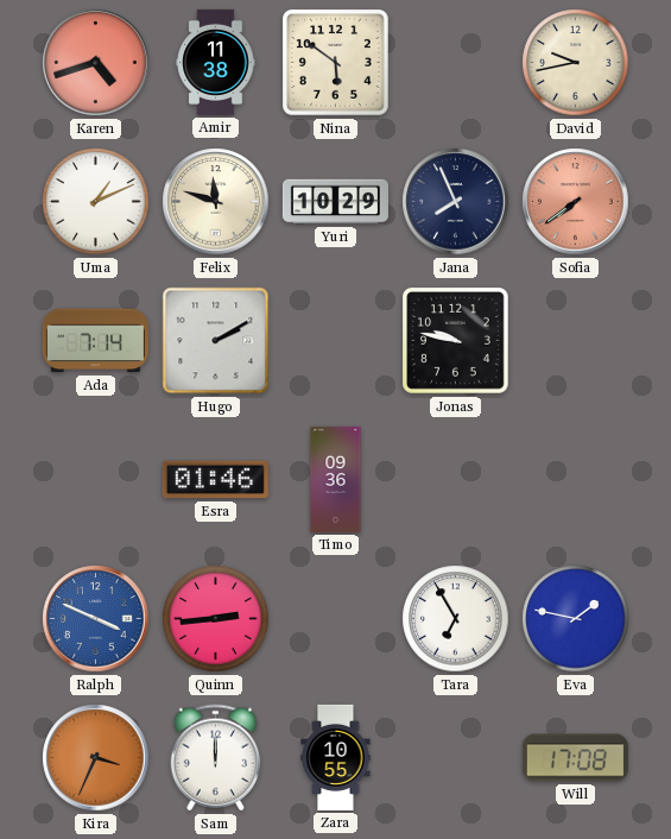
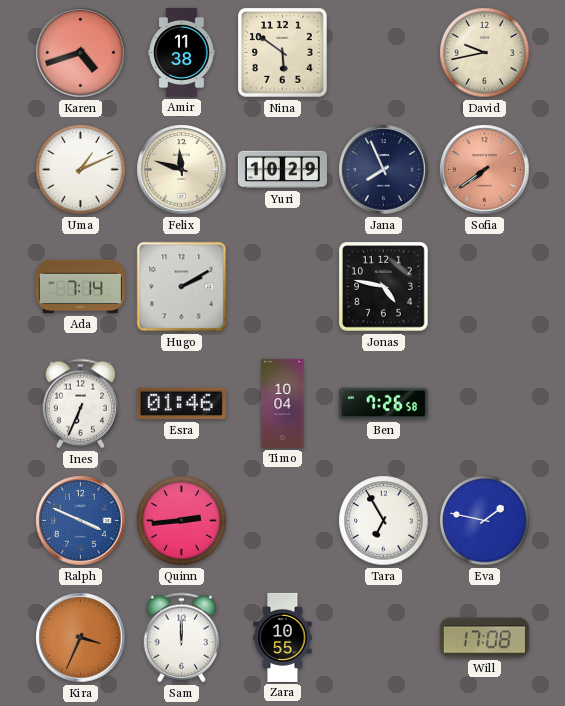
Jonas: 9:47 -> 4:47
Ines: none -> 6:34
Timo: 09:36 -> 10:04
Ben: none -> 7:26
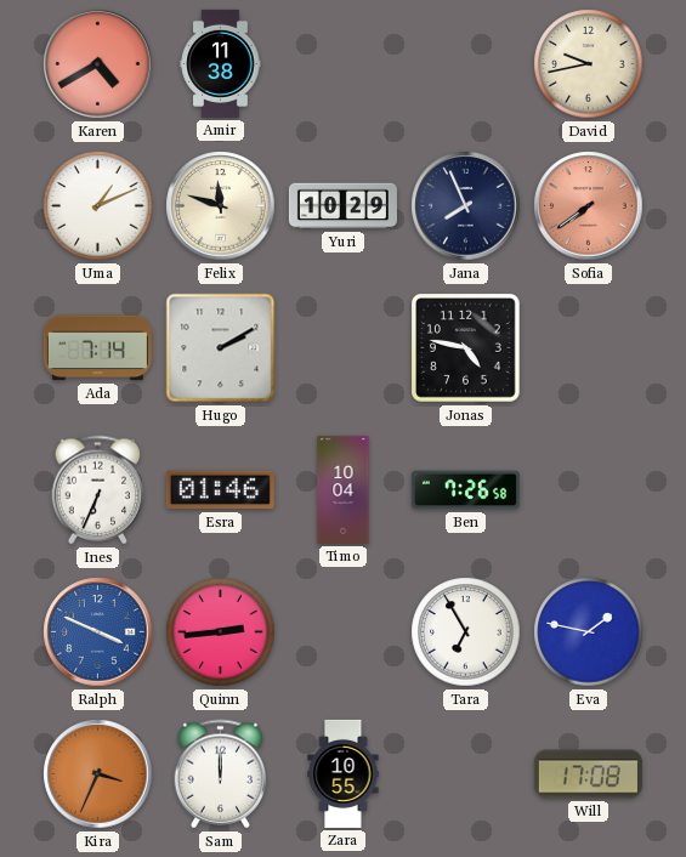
Karen: 4:42 -> 4:40
Nina: 5:51 -> none
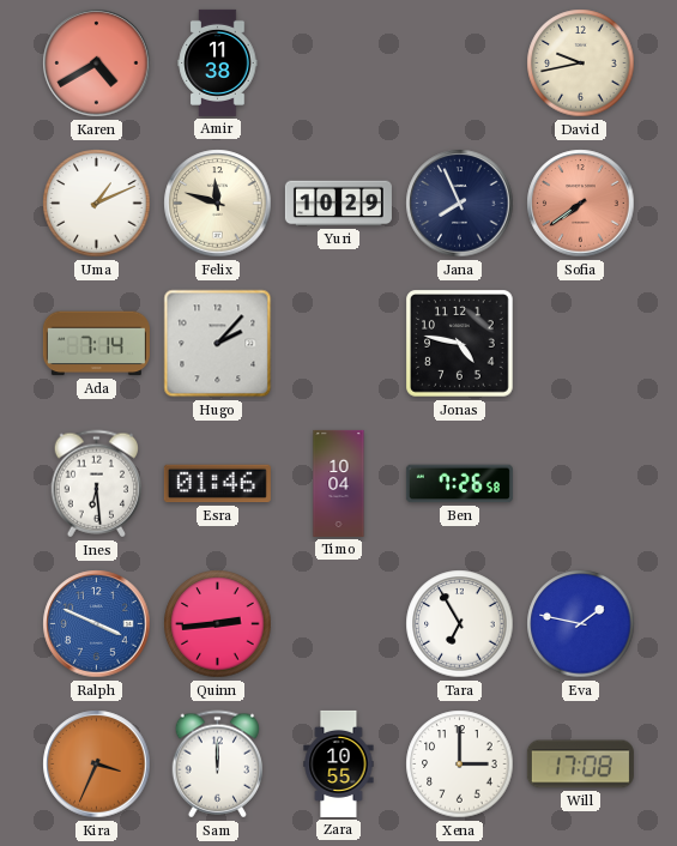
Hugo: 2:10 -> 2:07
Ines: 6:34 -> 6:29
Xena: none -> 3:00
